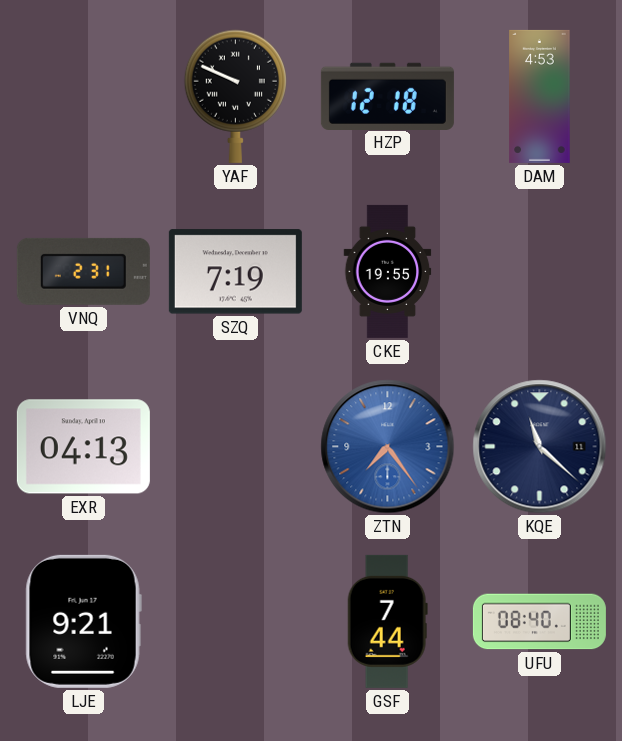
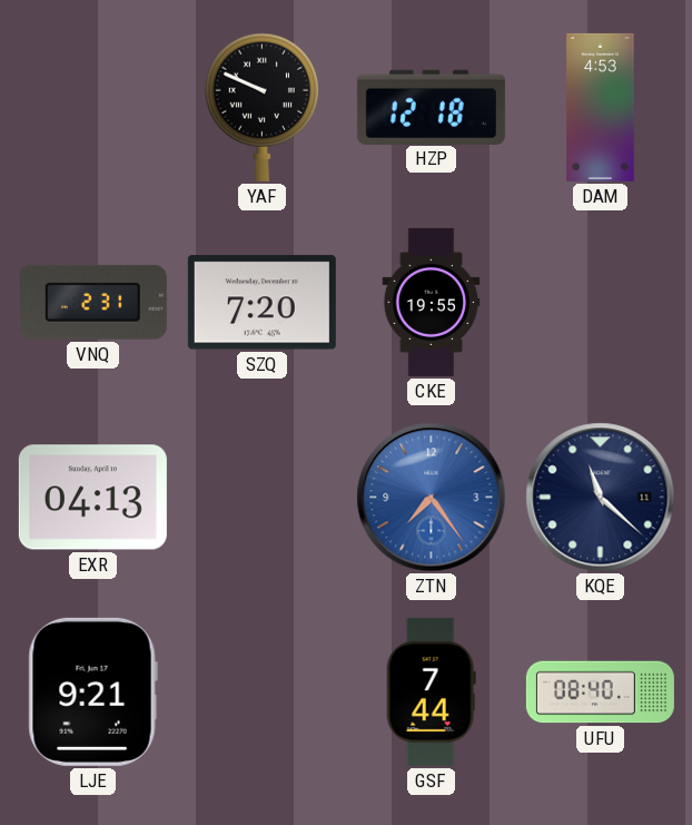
SZQ: 7:19 -> 7:20
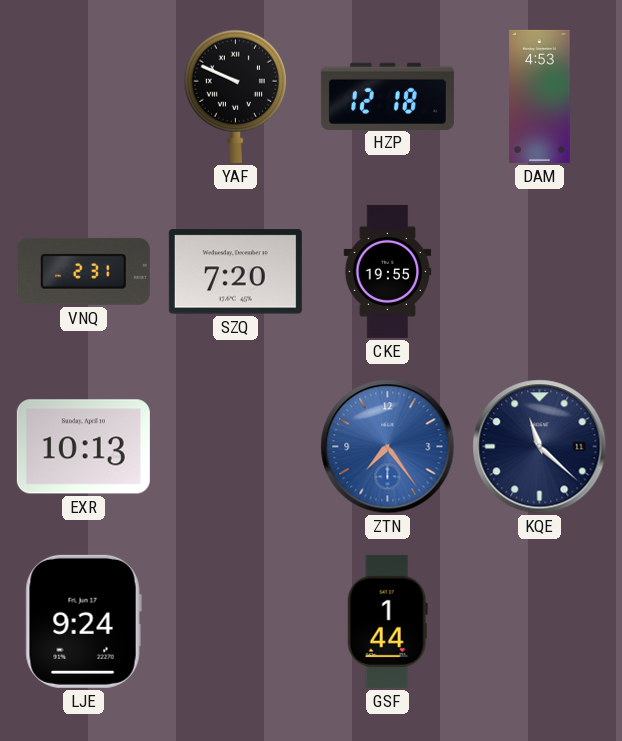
EXR: 04:13 -> 10:13
LJE: 9:21 -> 9:24
GSF: 7:44 -> 1:44
UFU: 08:40 -> none
